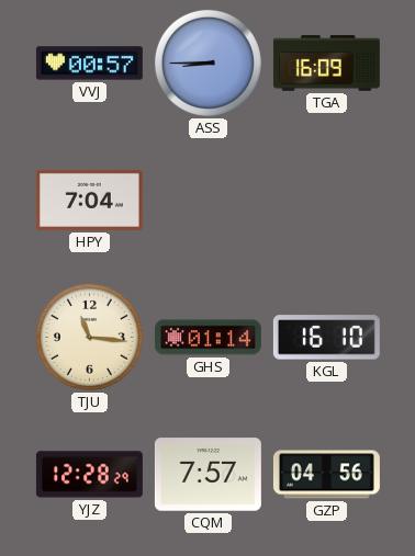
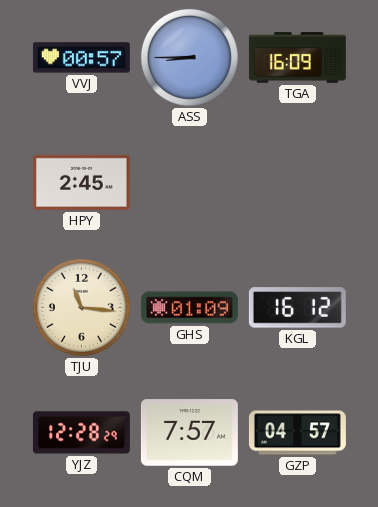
HPY: 7:04 -> 2:45
GHS: 01:14 -> 01:09
KGL: 16:10 -> 16:12
GZP: 04:56 -> 04:57
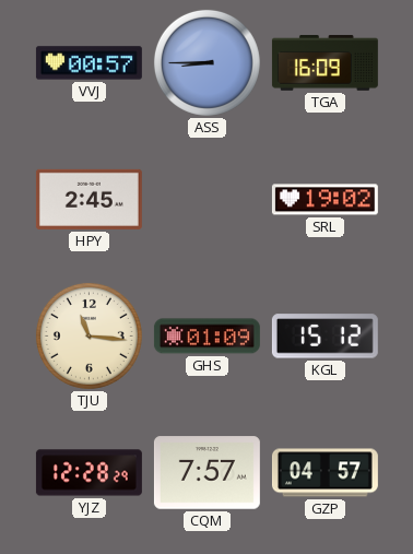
SRL: none -> 19:02
KGL: 16:12 -> 15:12
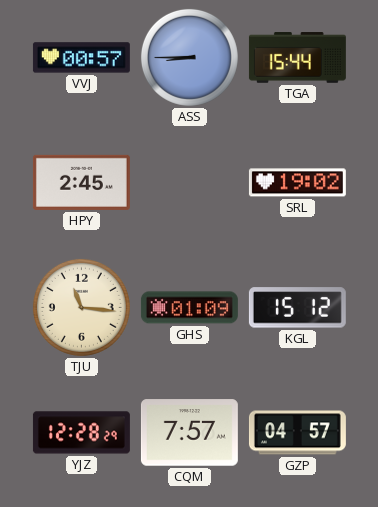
TGA: 16:09 -> 15:44
